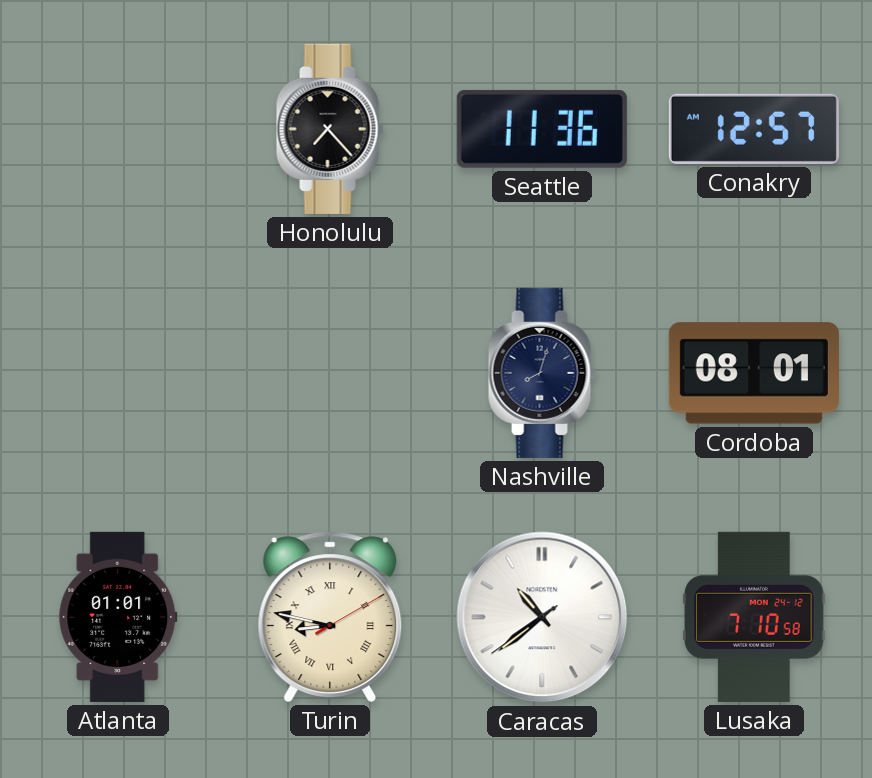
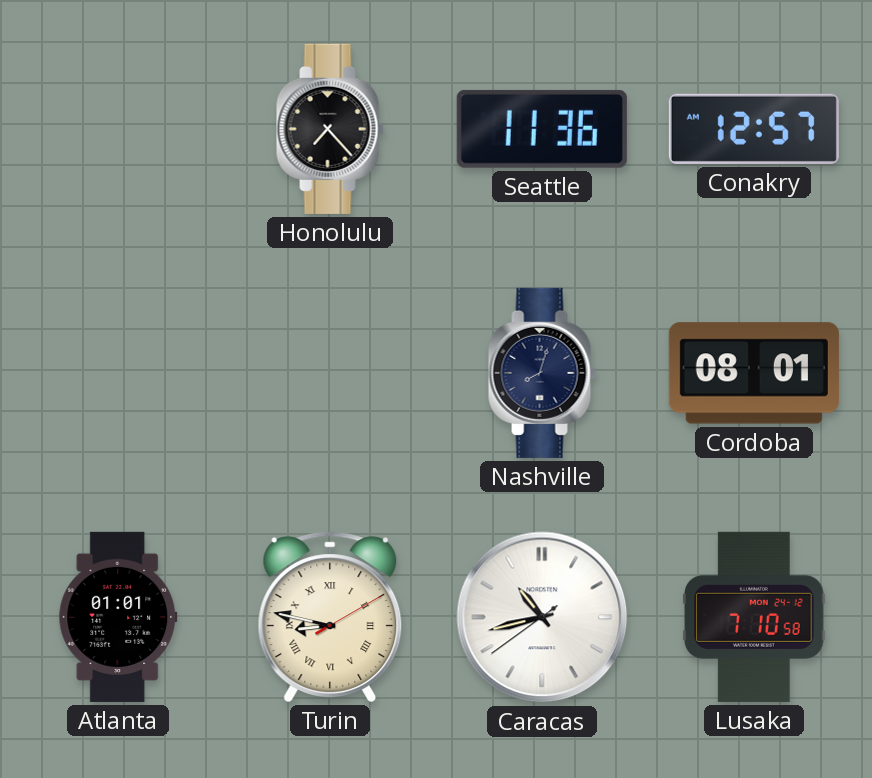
Caracas: 10:38 -> 10:42
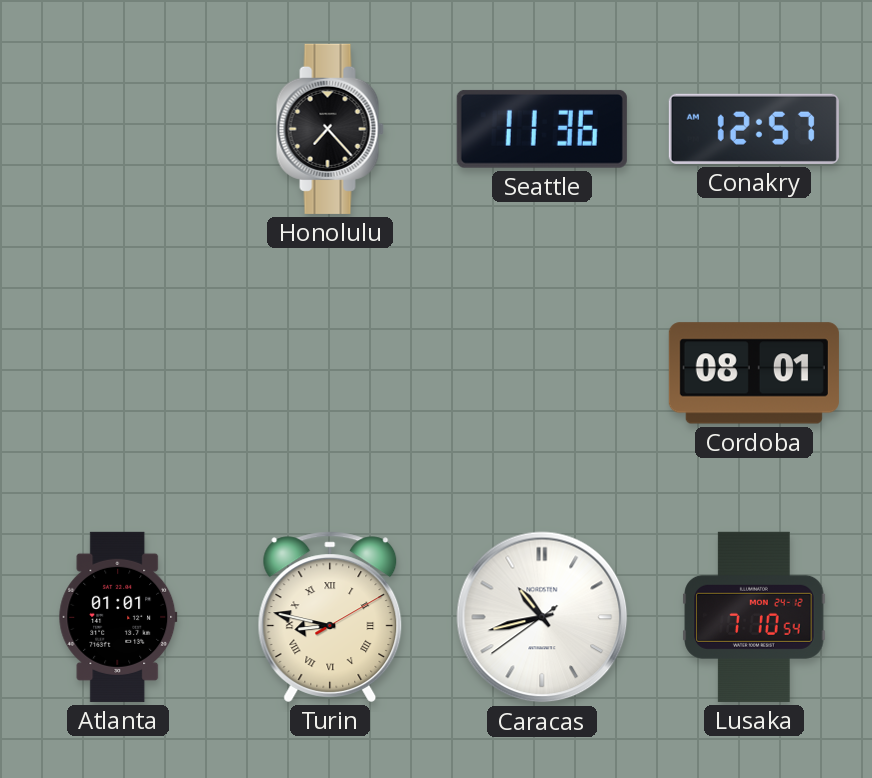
Nashville: 8:03 -> none
Lusaka: 7:10:58 -> 7:10:54
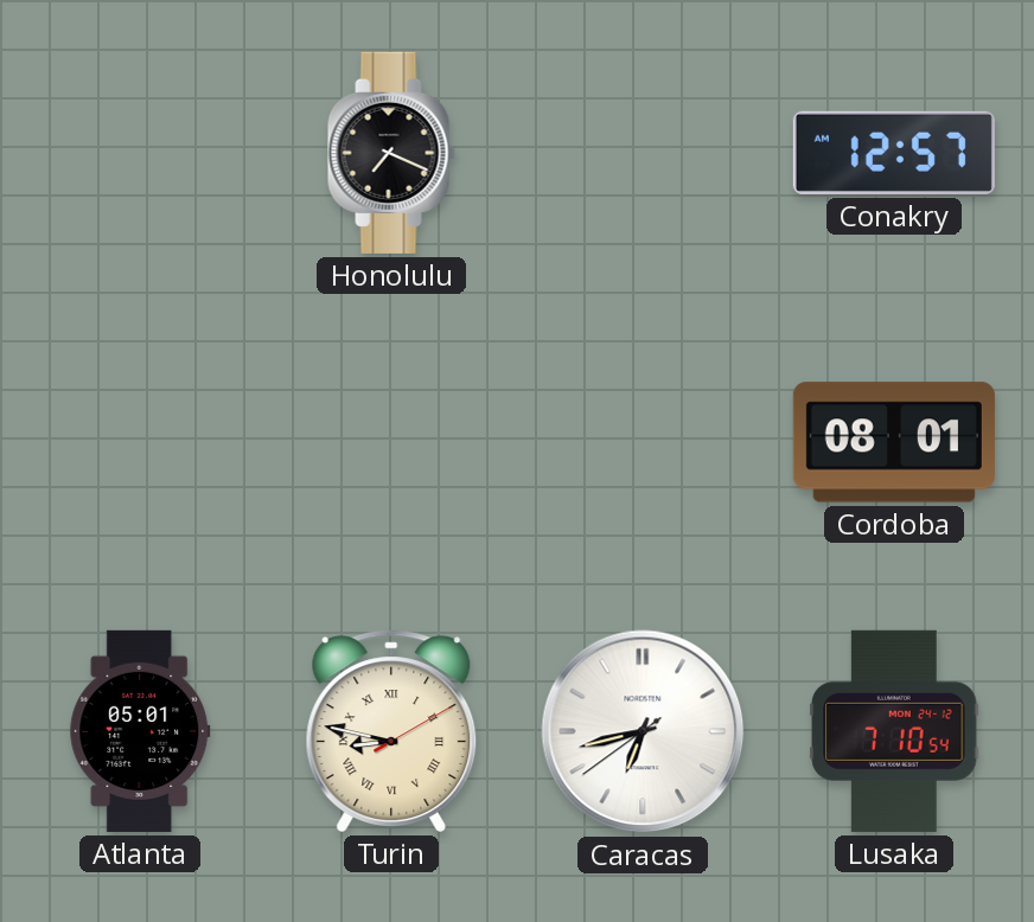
Honolulu: 7:23 -> 7:19
Seattle: 11:36 -> none
Atlanta: 01:01 -> 05:01
Caracas: 10:42 -> 6:42
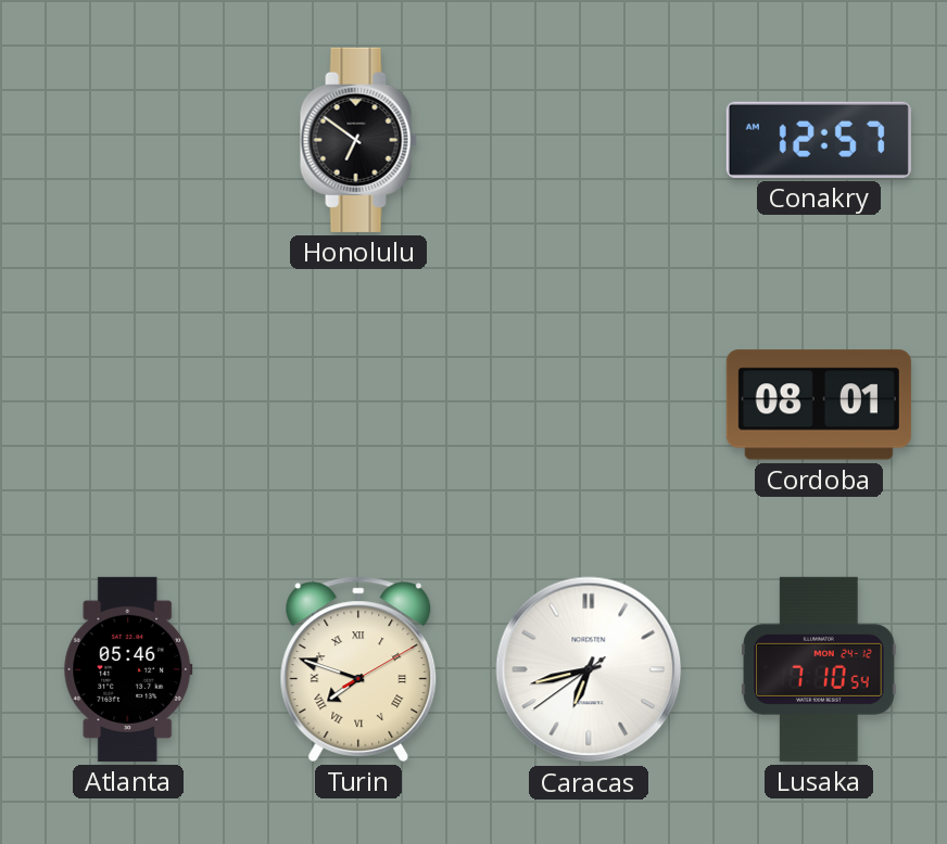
Honolulu: 7:19 -> 6:51
Atlanta: 05:01 -> 05:46
Turin: 8:47 -> 7:48
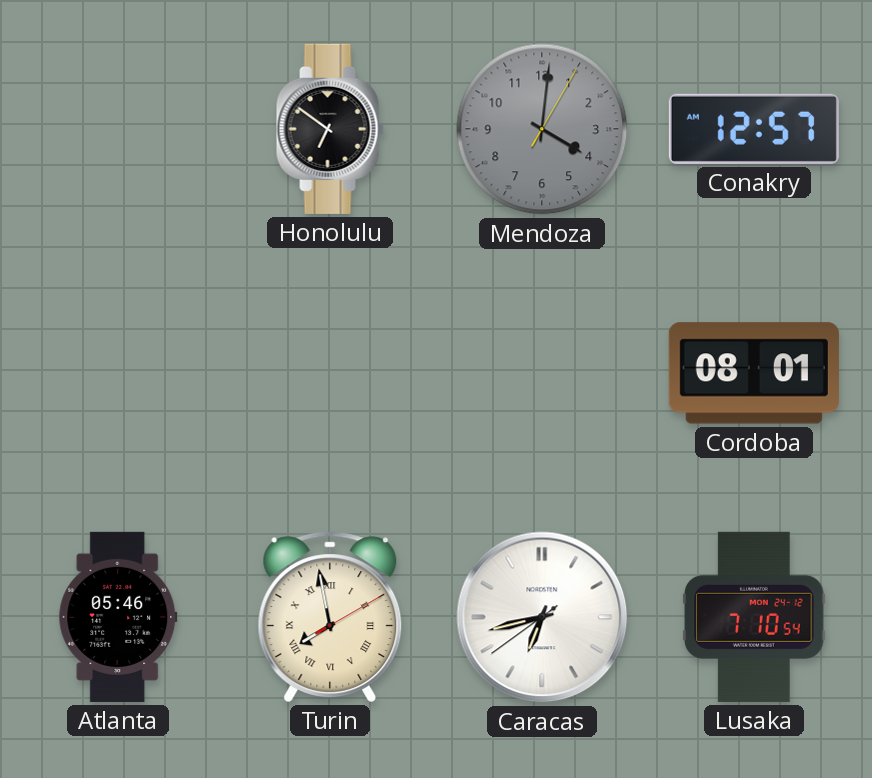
Mendoza: none -> 4:01
Turin: 7:48 -> 7:58
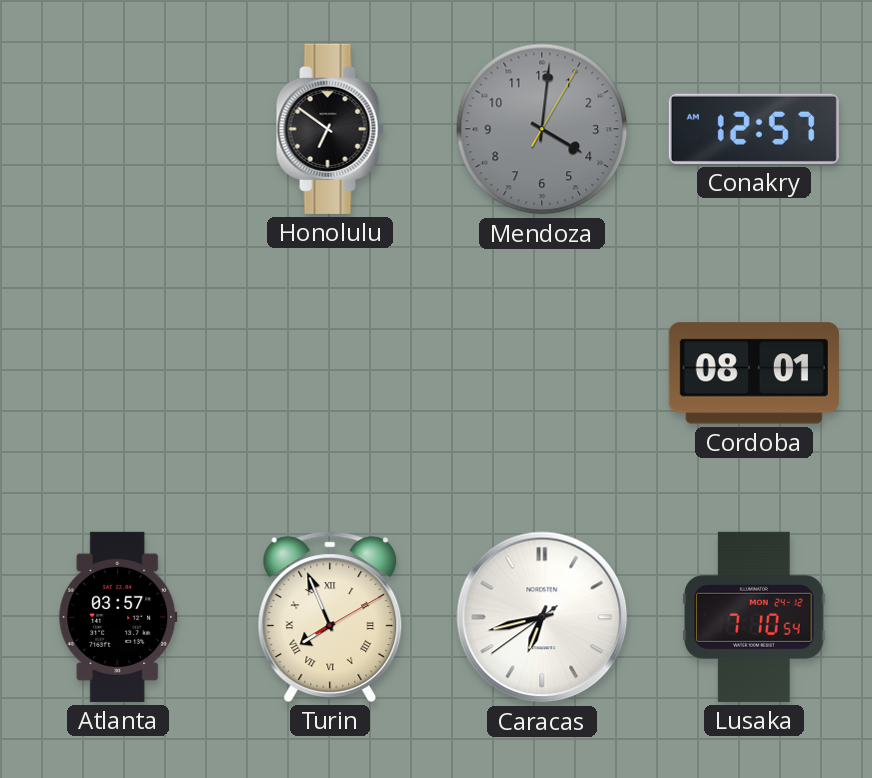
Atlanta: 05:46 -> 03:57
Turin: 7:58 -> 7:56
